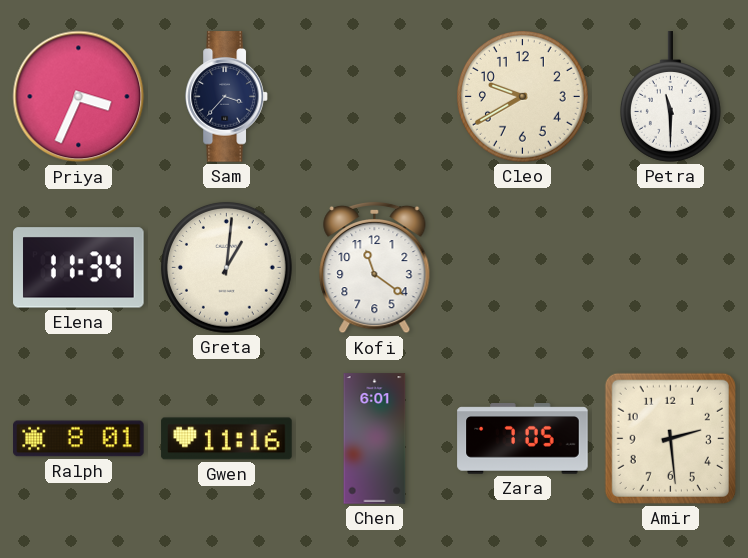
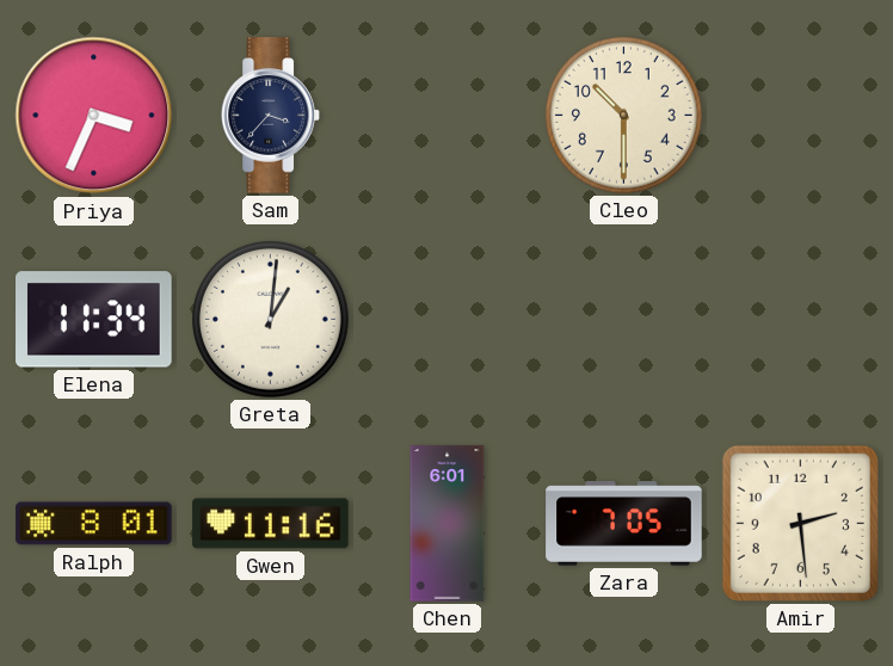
Cleo: 9:40 -> 10:30
Petra: 11:30 -> none
Kofi: 11:21 -> none
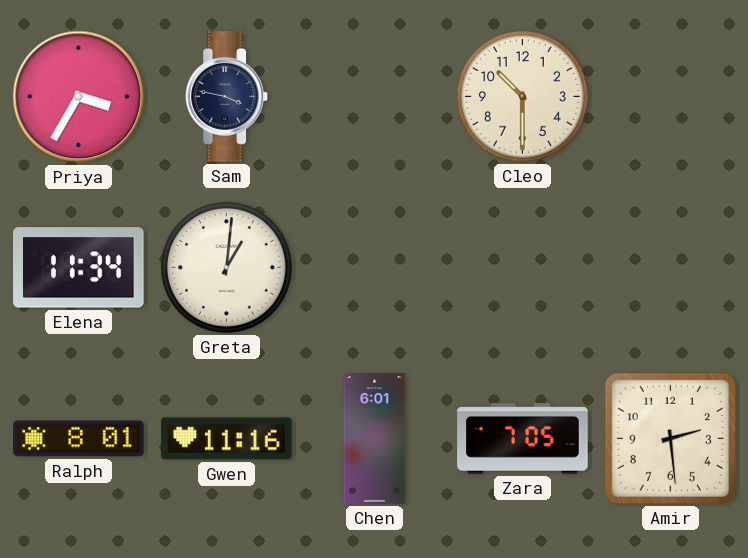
Priya: 3:34 -> 3:35
Sam: 3:37 -> 3:47
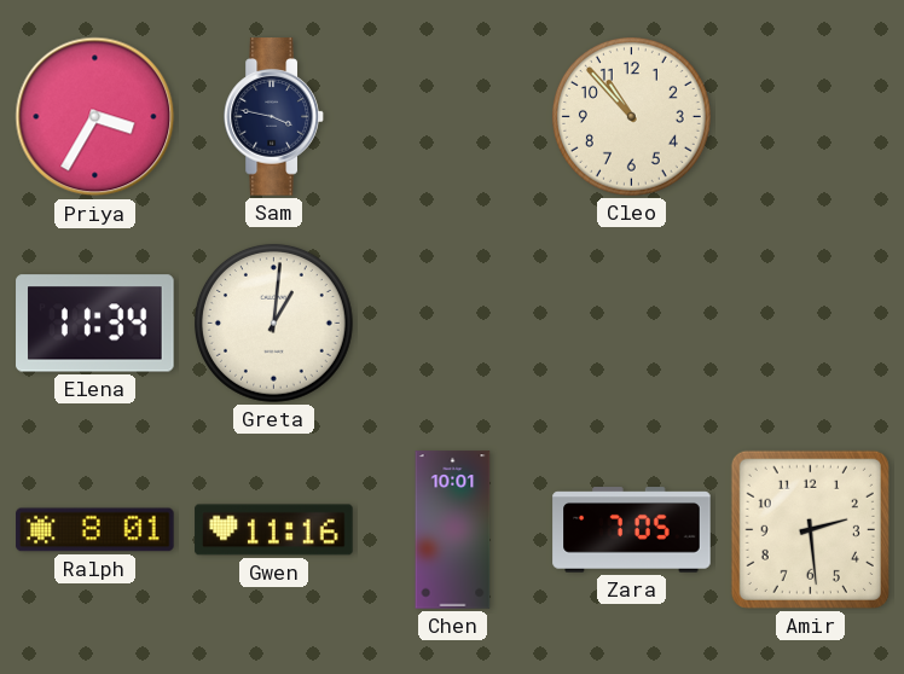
Cleo: 10:30 -> 10:53
Chen: 6:01 -> 10:01
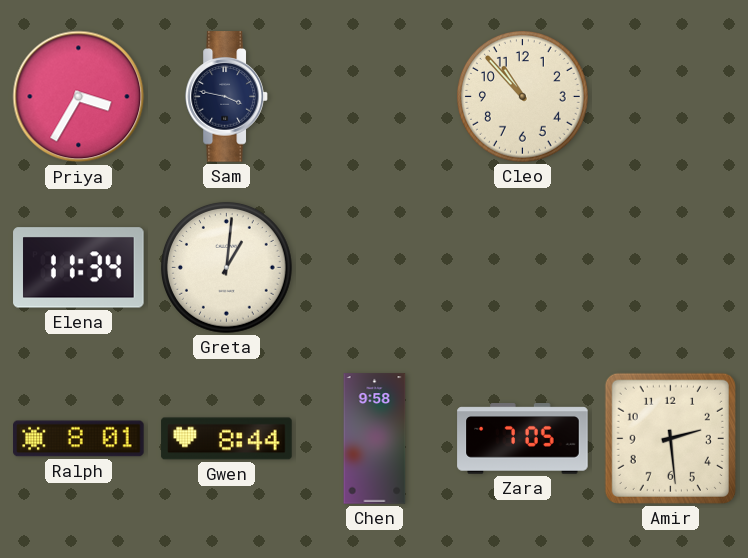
Gwen: 11:16 -> 8:44
Chen: 10:01 -> 9:58
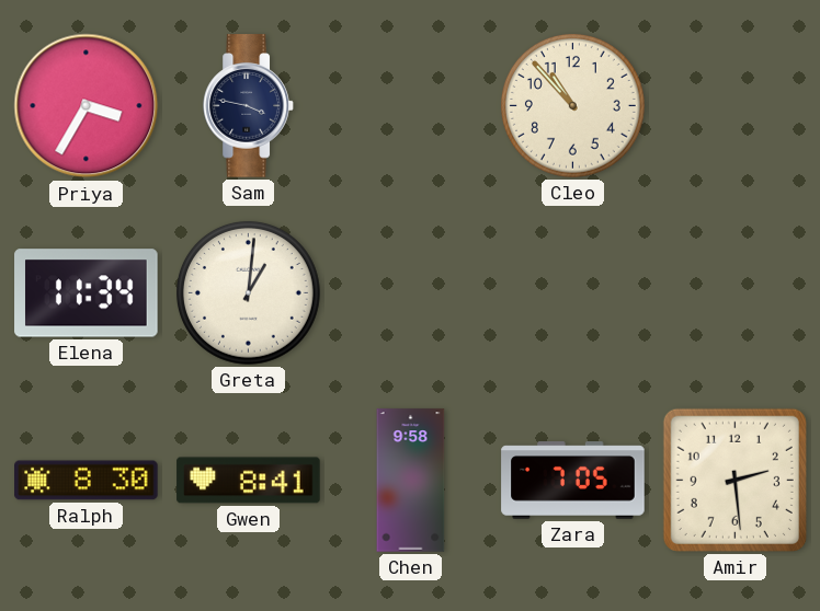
Ralph: 8:01 -> 8:30
Gwen: 8:44 -> 8:41
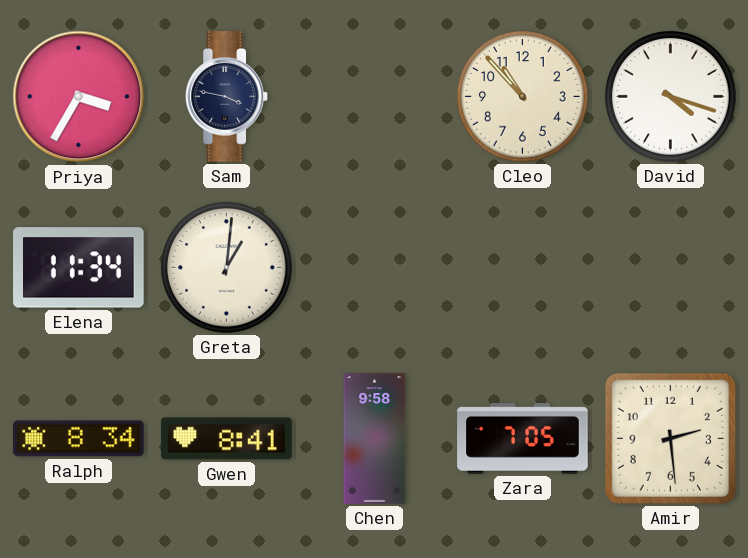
David: none -> 4:18
Ralph: 8:30 -> 8:34
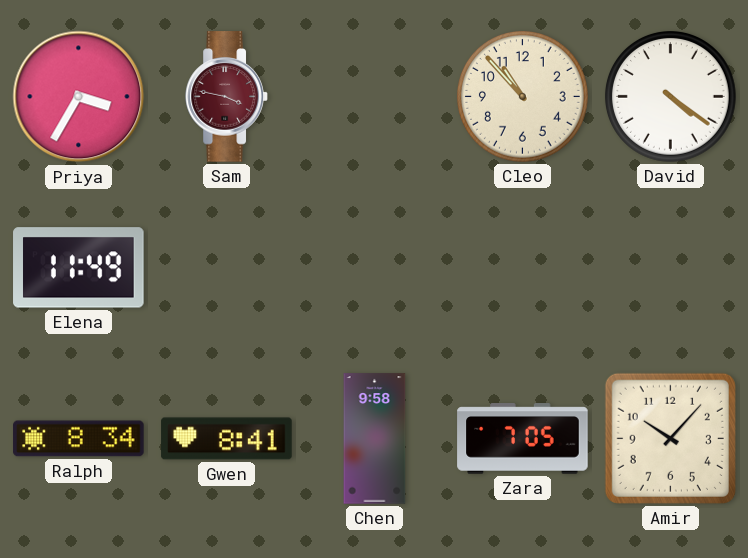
Sam dial: navy -> burgundy
David: 4:18 -> 4:21
Elena: 11:34 -> 11:49
Greta: 1:01 -> none
Amir: 2:29 -> 10:07
